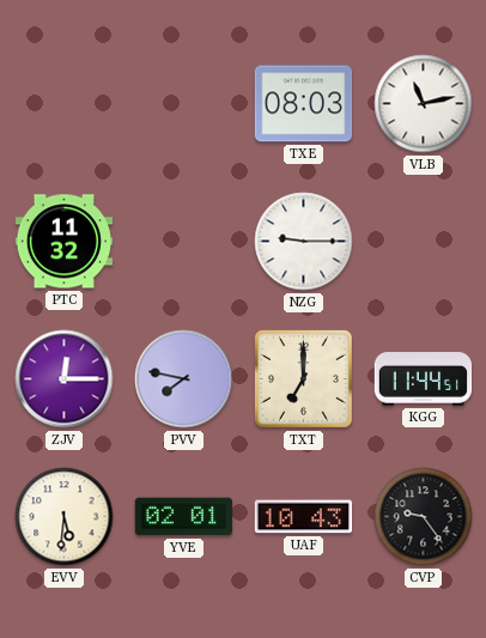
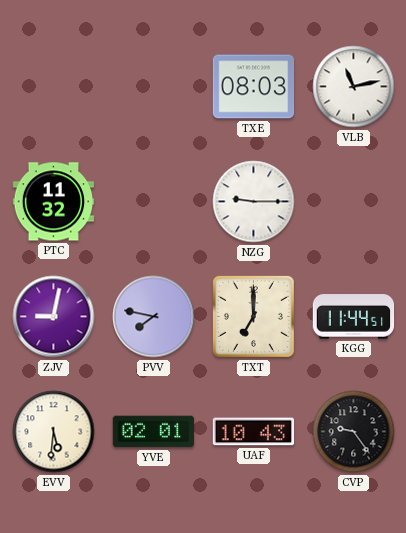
ZJV: 12:15 -> 9:02
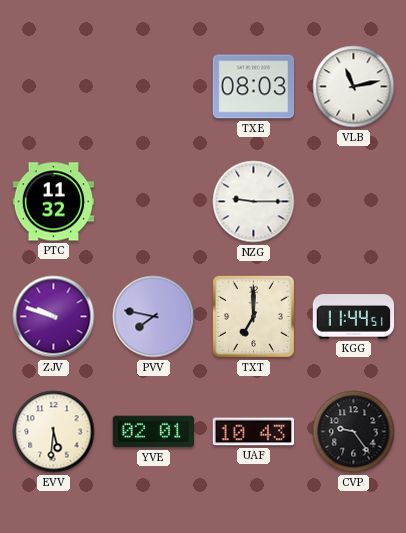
ZJV: 9:02 -> 9:48
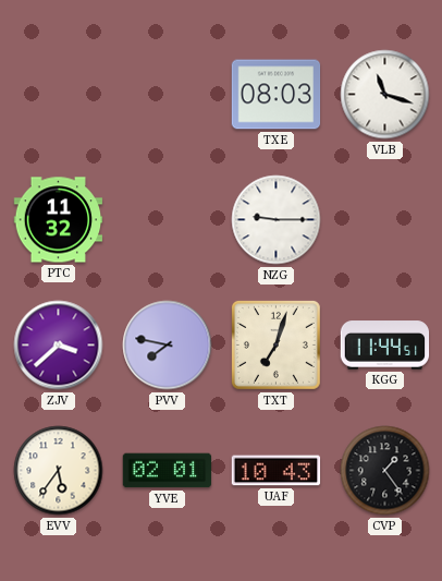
VLB: 11:13 -> 11:18
ZJV: 9:48 -> 3:38
TXT: 7:00 -> 7:03
EVV: 5:31 -> 5:36
CVP: 9:24 -> 1:24
